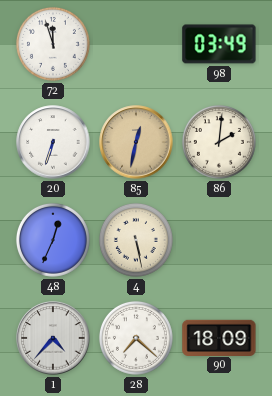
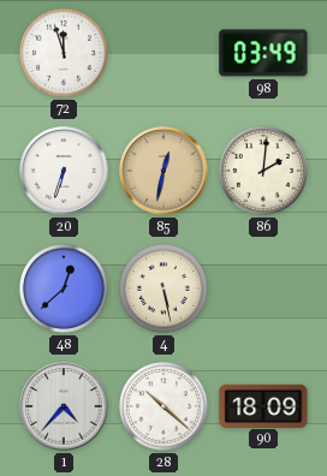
48: 12:34 -> 12:38
28: 7:22 -> 10:22
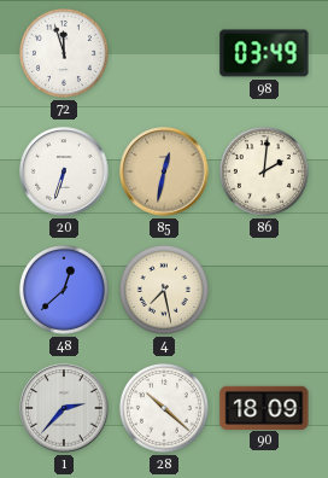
4: 5:28 -> 7:28
1: 4:37 -> 2:37
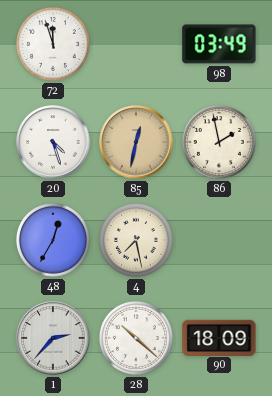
20: 6:33 -> 4:27
86: 2:01 -> 1:58
48: 12:38 -> 12:35
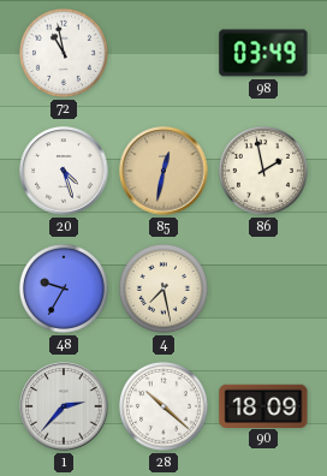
72: 11:57 -> 10:58
48: 12:35 -> 9:35
